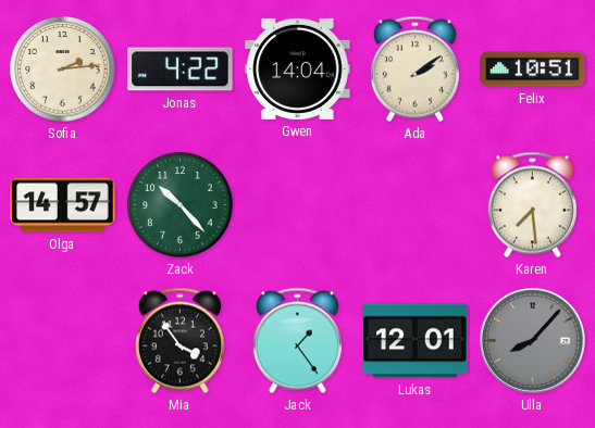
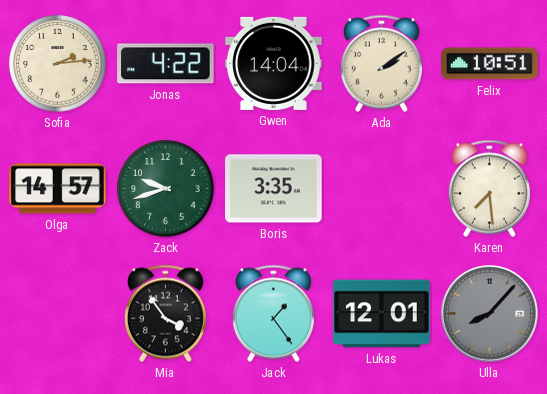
Zack: 10:23 -> 9:42
Boris: none -> 3:35
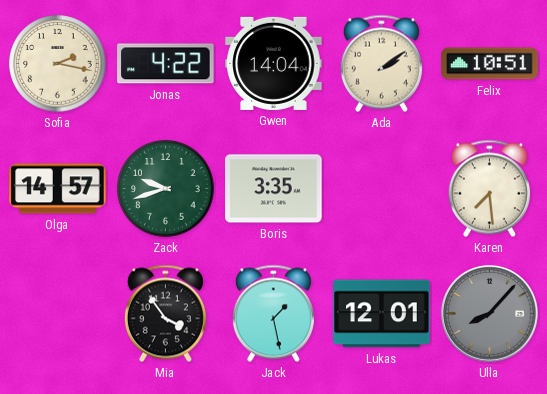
Sofia: 2:14 -> 2:17
Jack: 1:24 -> 1:28
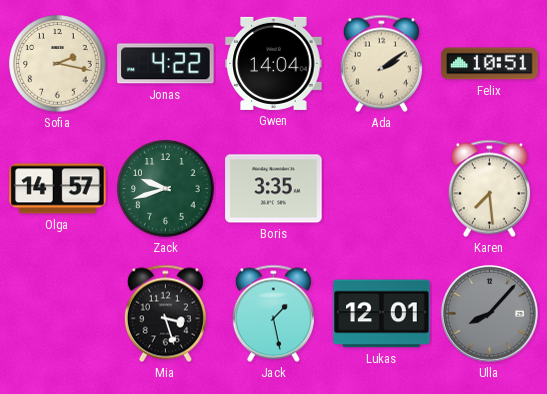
Mia: 3:54 -> 3:27
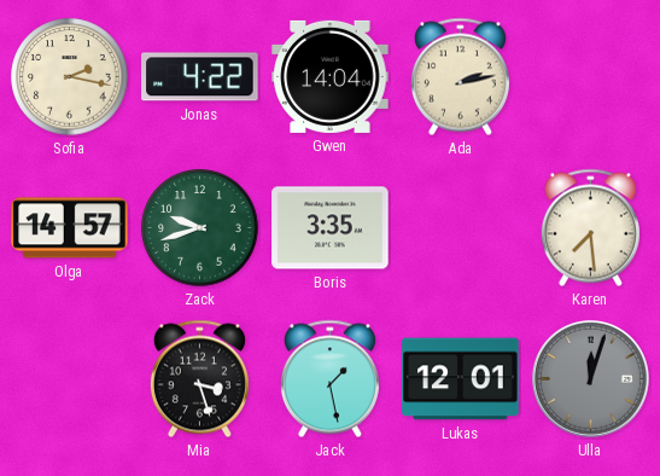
Ada: 2:09 -> 2:13
Felix: 10:51 -> none
Ulla: 8:07 -> 12:03
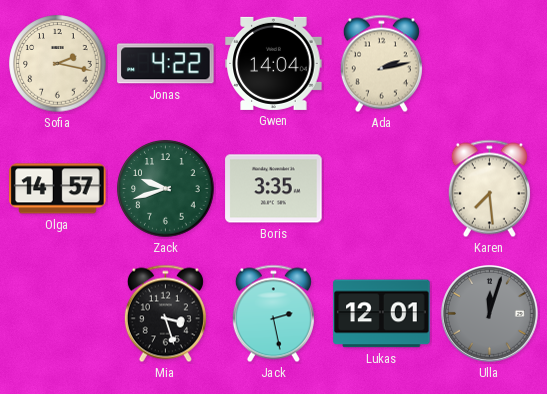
Jack: 1:28 -> 2:28
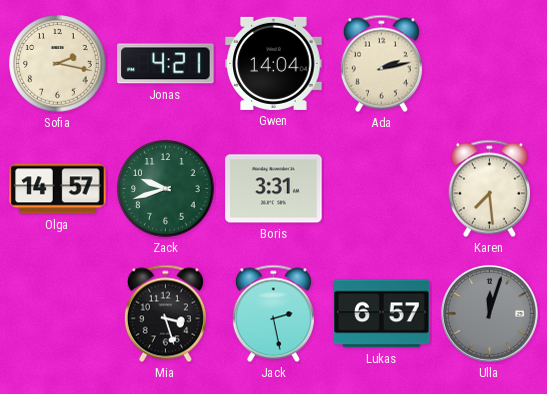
Jonas: 4:22 -> 4:21
Boris: 3:35 -> 3:31
Lukas: 12:01 -> 6:57
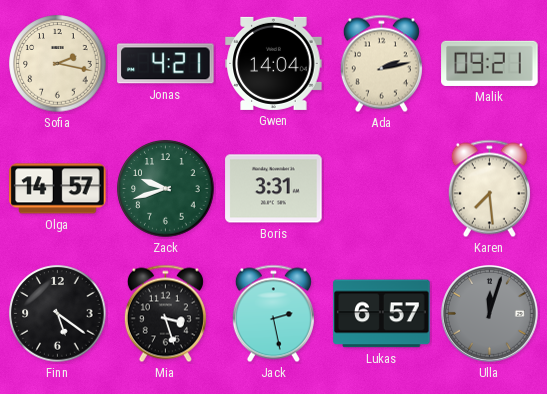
Malik: none -> 09:21
Finn: none -> 5:21
